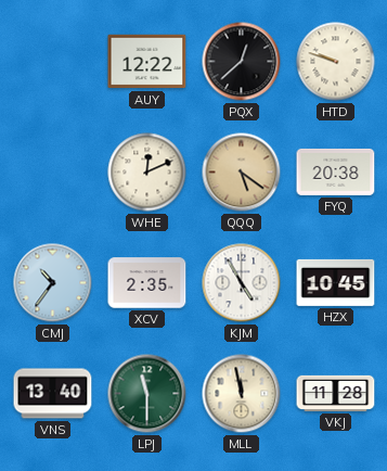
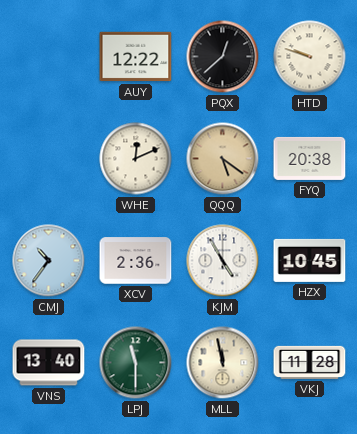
XCV: 2:35 -> 2:36
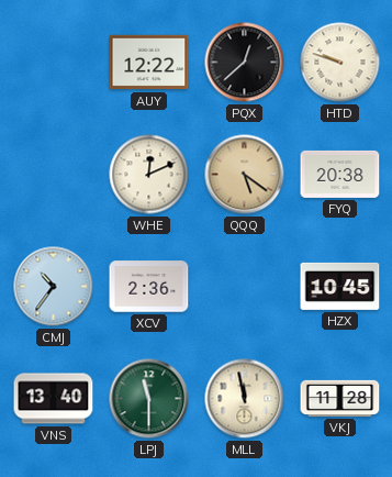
KJM: 4:55 -> none
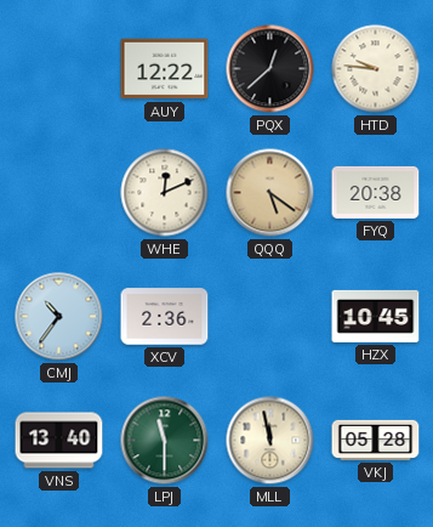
HTD: 9:48 -> 9:46
VKJ: 11:28 -> 05:28
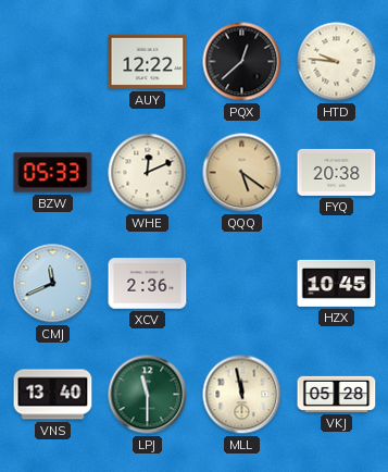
BZW: none -> 05:33
CMJ: 10:36 -> 11:41
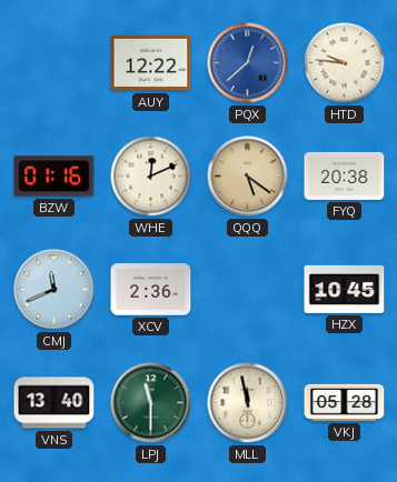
PQX dial: black -> blue
BZW: 05:33 -> 01:16
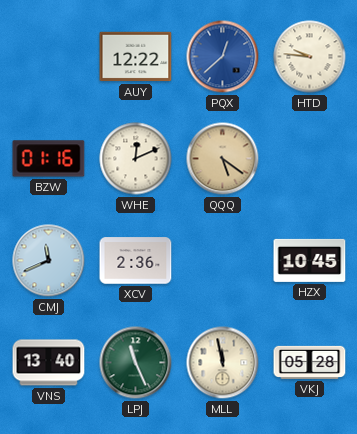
FYQ: 20:38 -> none
LPJ: 11:30 -> 11:26
